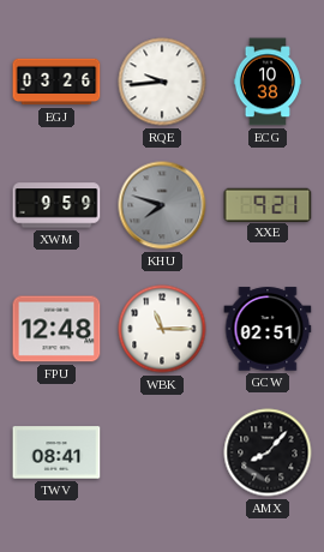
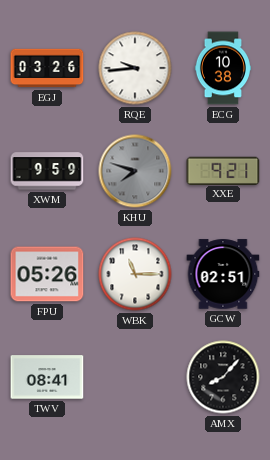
FPU: 12:48 -> 05:26
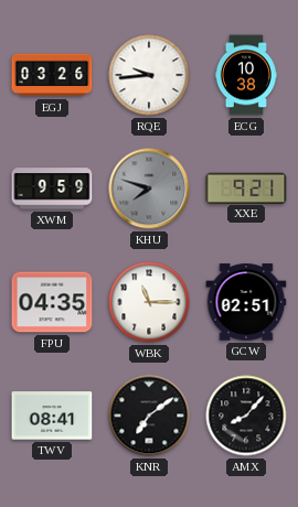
FPU: 05:26 -> 04:35
KNR: none -> 7:09
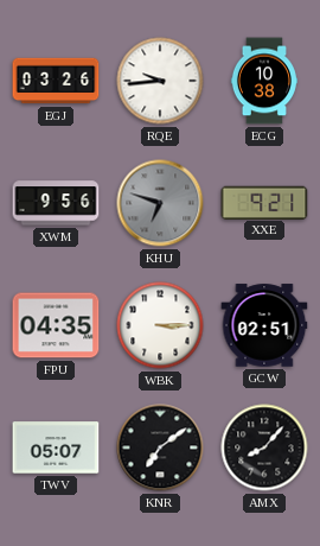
XWM: 9:59 -> 9:56
KHU: 7:48 -> 6:48
WBK: 11:15 -> 3:15
TWV: 08:41 -> 05:07
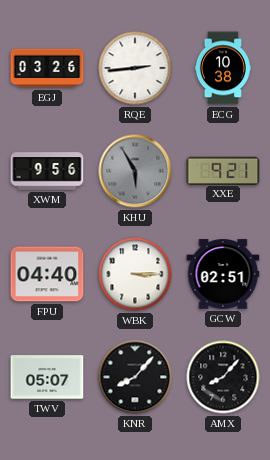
RQE: 9:44 -> 2:44
KHU: 6:48 -> 5:55
FPU: 04:35 -> 04:40
KNR: 7:09 -> 8:07
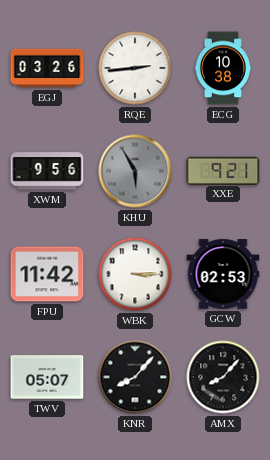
FPU: 04:40 -> 11:42
GCW: 02:51 -> 02:53
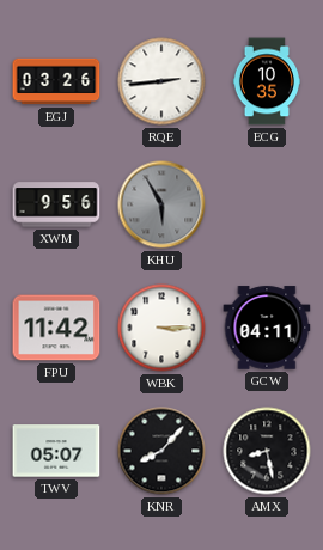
ECG: 10:38 -> 10:35
XXE: 9:21 -> none
GCW: 02:53 -> 04:11
AMX: 8:07 -> 8:28
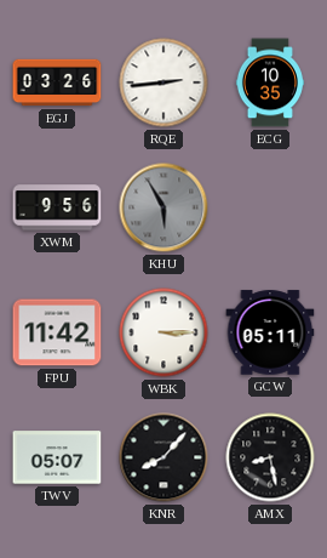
GCW: 04:11 -> 05:11
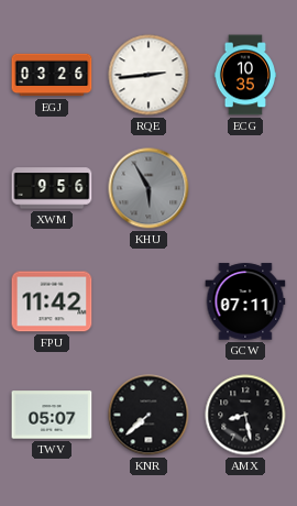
WBK: 3:15 -> none
GCW: 05:11 -> 07:11
KNR: 8:07 -> 7:38
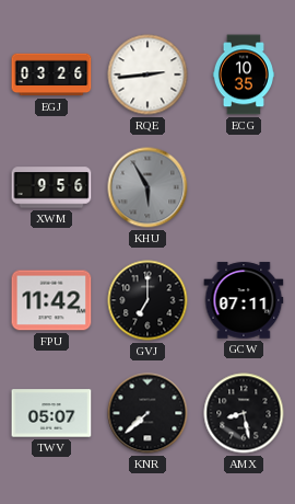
GVJ: none -> 7:00
